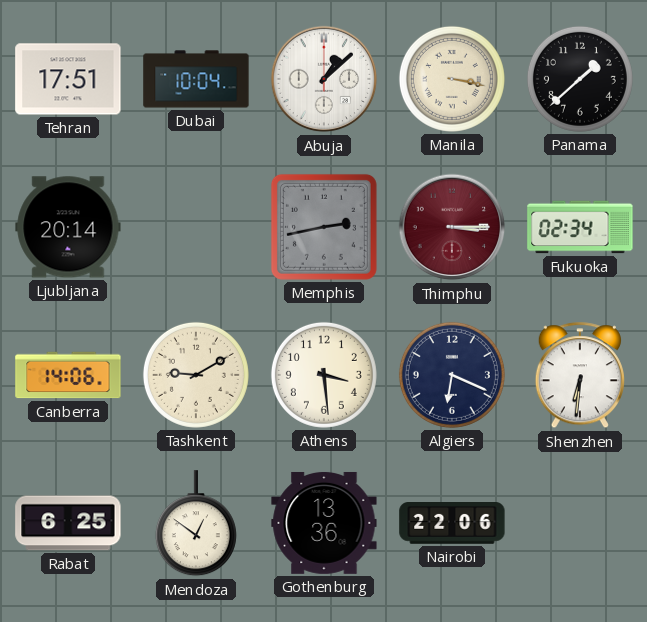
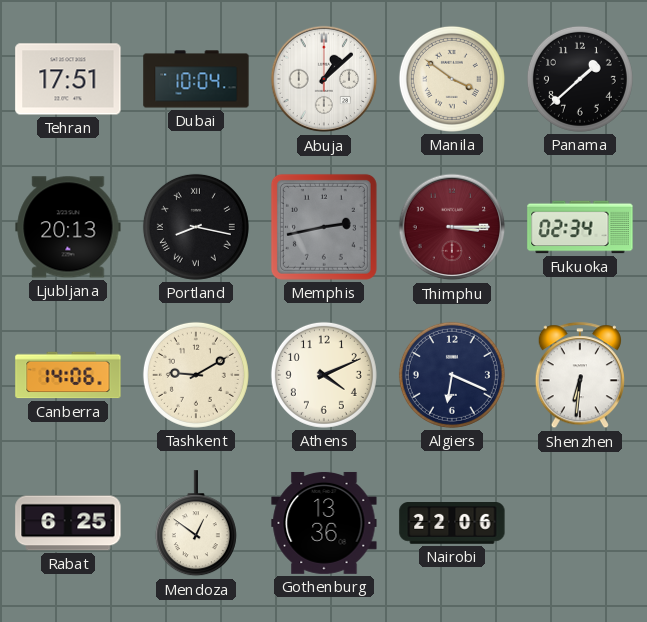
Manila: 3:17 -> 3:51
Ljubljana: 20:14 -> 20:13
Portland: none -> 8:17
Athens: 3:29 -> 4:11
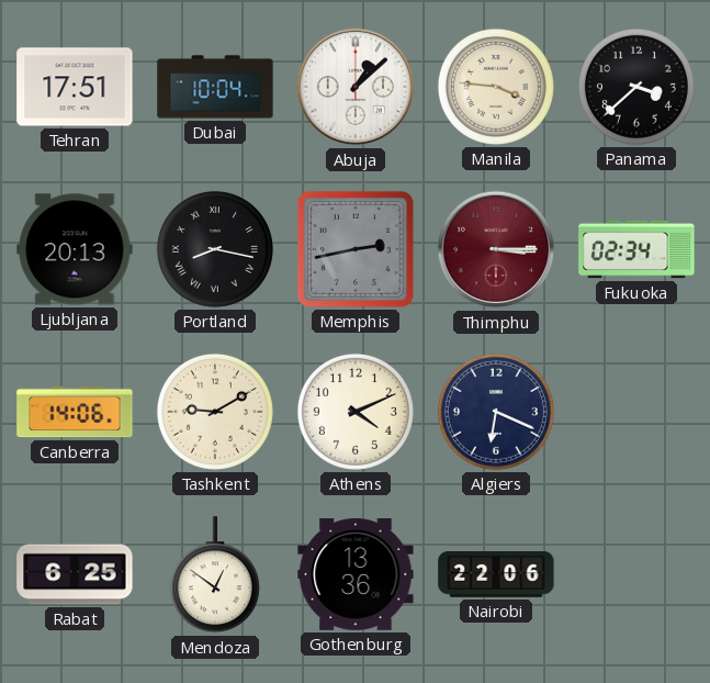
Manila: 3:51 -> 3:46
Panama: 1:38 -> 3:38
Shenzhen: 6:31 -> none
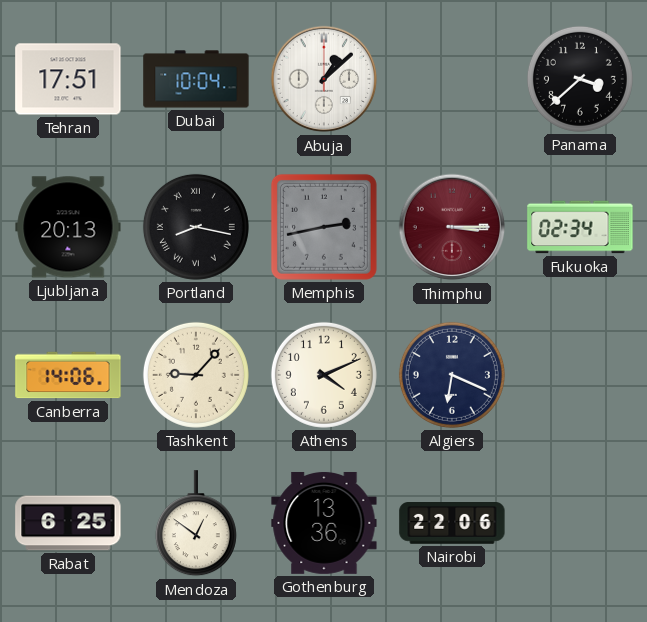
Manila: 3:46 -> none
Tashkent: 9:10 -> 9:07
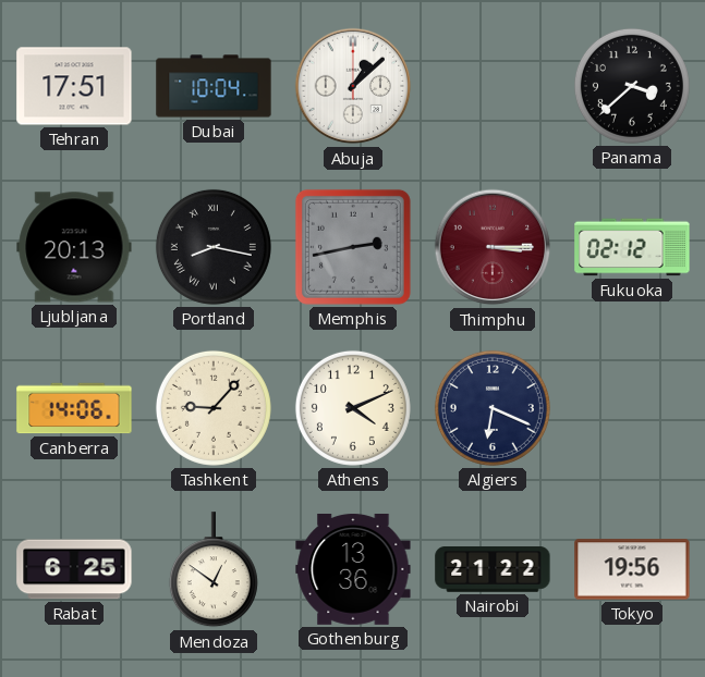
Fukuoka: 02:34 -> 02:12
Nairobi: 22:06 -> 21:22
Tokyo: none -> 19:56
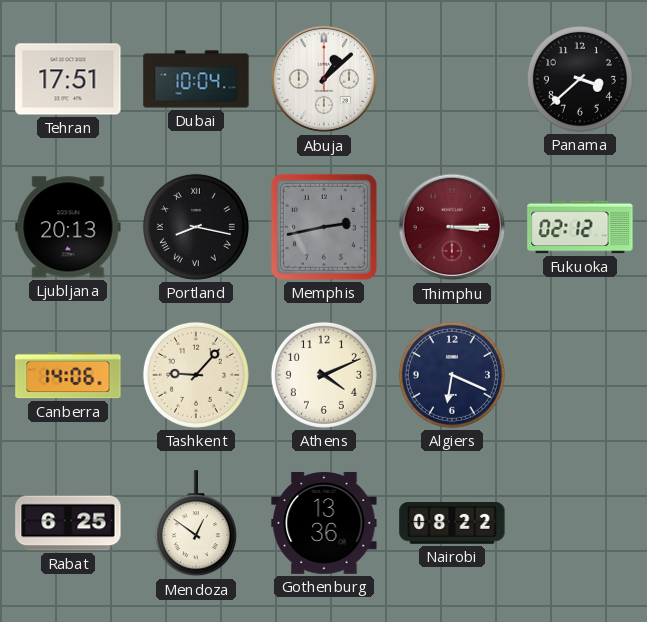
Nairobi: 21:22 -> 08:22
Tokyo: 19:56 -> none
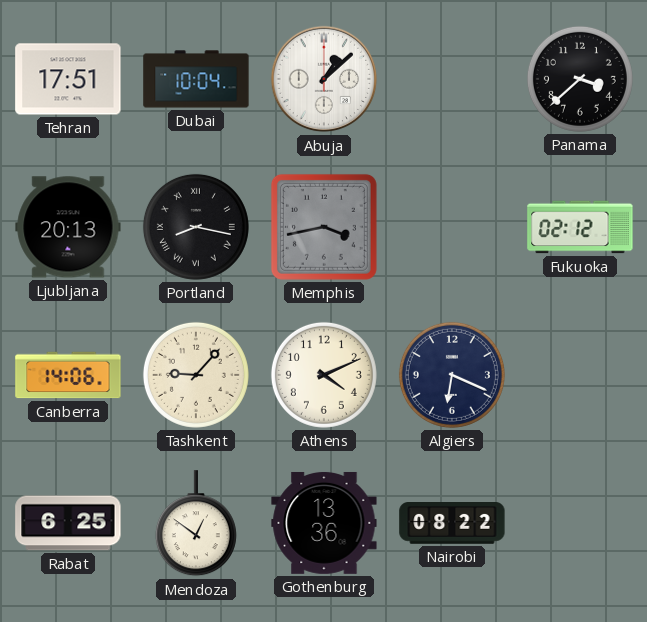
Memphis: 2:43 -> 3:43
Thimphu: 3:15 -> none
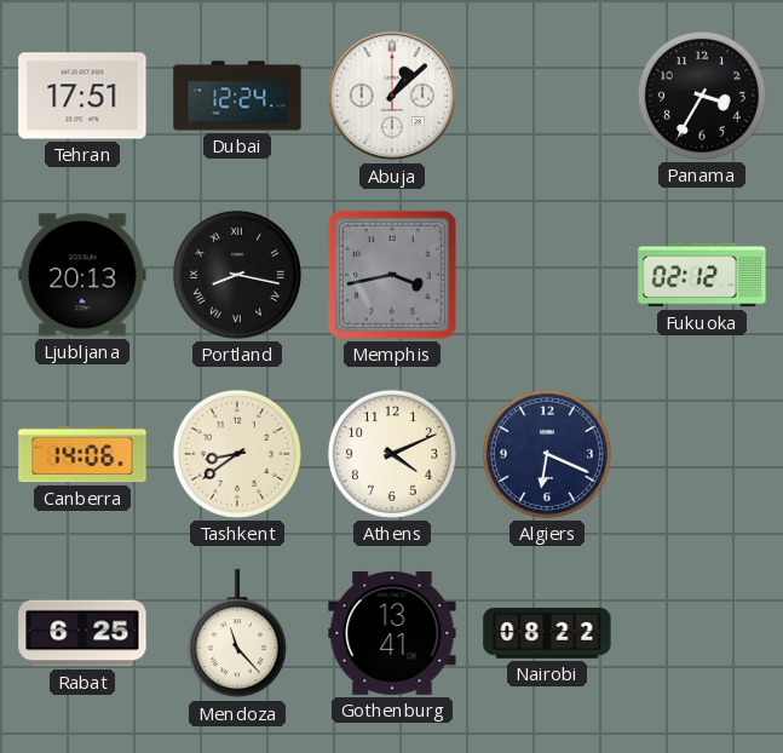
Dubai: 10:04 -> 12:24
Panama: 3:38 -> 3:35
Tashkent: 9:07 -> 8:39
Mendoza: 12:51 -> 11:23
Gothenburg: 13:36 -> 13:41
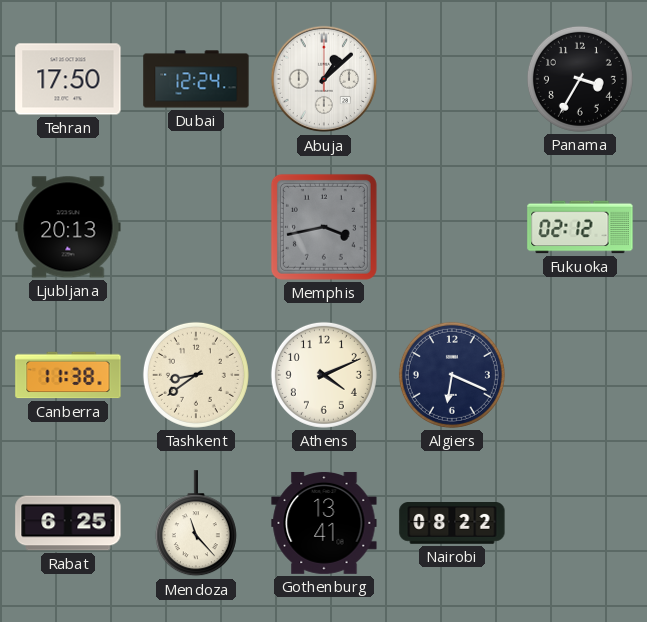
Tehran: 17:51 -> 17:50
Portland: 8:17 -> none
Canberra: 14:06 -> 11:38
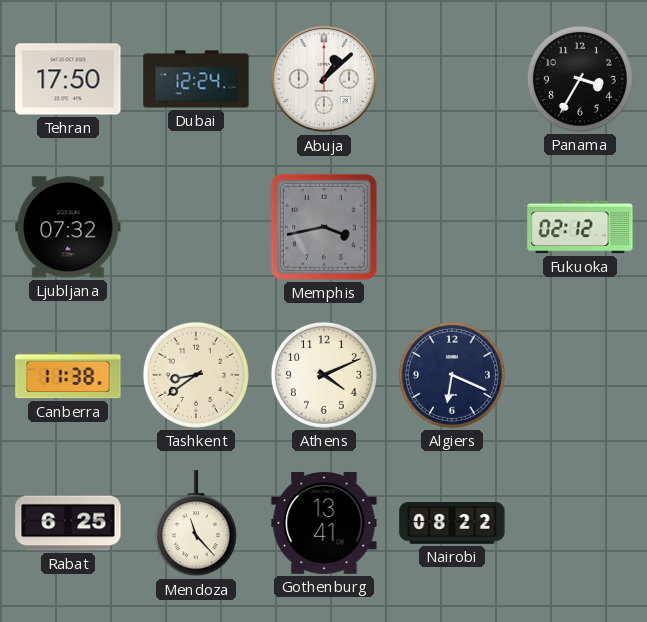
Ljubljana: 20:13 -> 07:32
